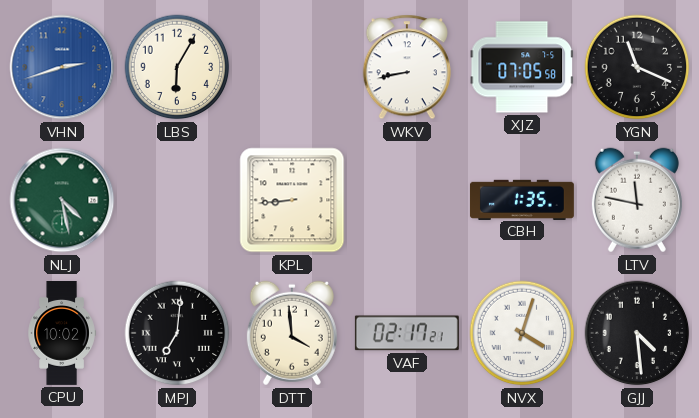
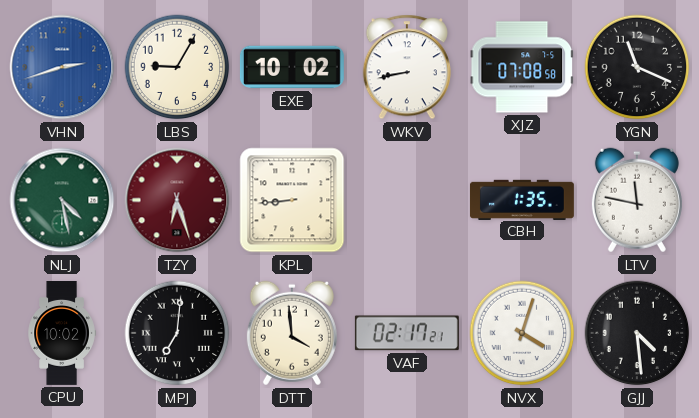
LBS: 6:05 -> 9:05
EXE: none -> 10:02
XJZ: 07:05 -> 07:08
TZY: none -> 6:27
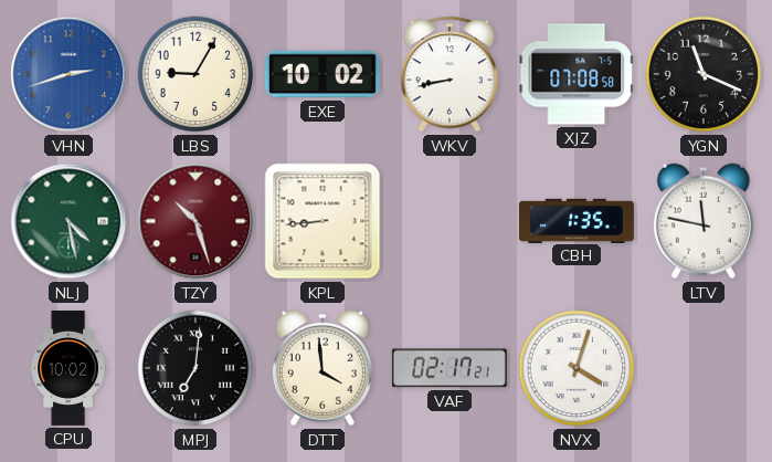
TZY: 6:27 -> 10:27
GJJ: 4:29 -> none
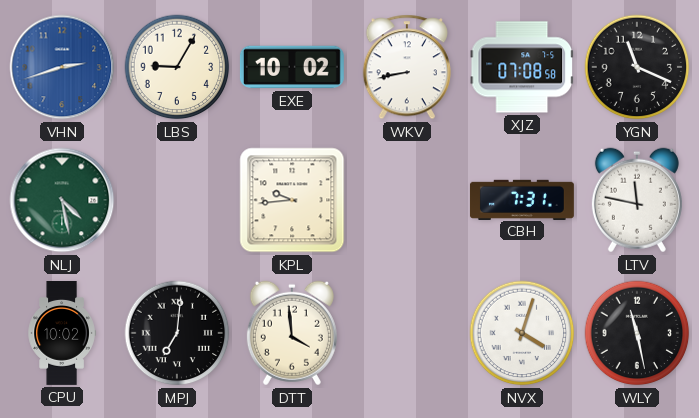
TZY: 10:27 -> none
KPL: 8:44 -> 9:44
CBH: 1:35 -> 7:31
VAF: 02:17 -> none
WLY: none -> 11:28
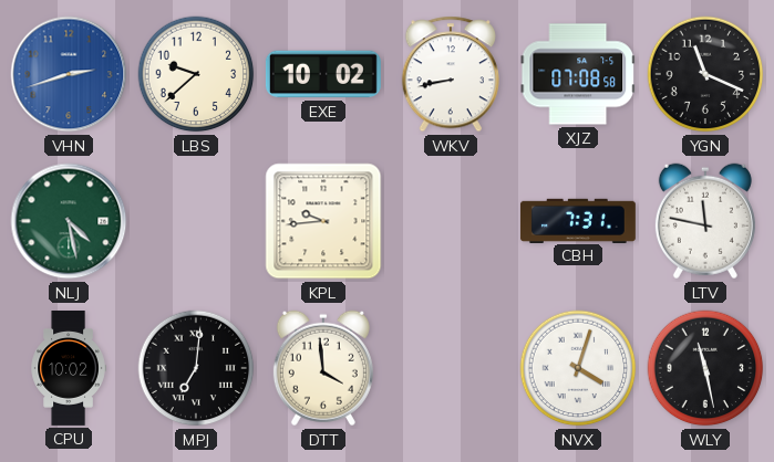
LBS: 9:05 -> 9:38
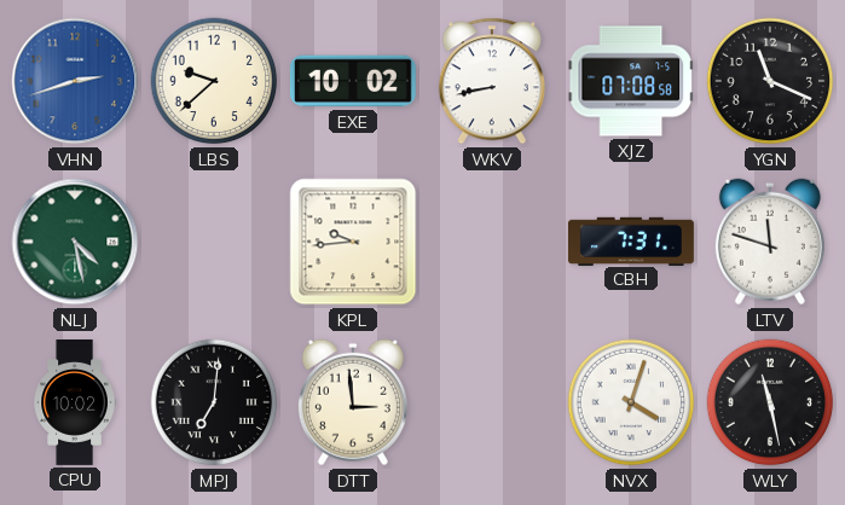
LTV: 11:47 -> 11:48
DTT: 3:59 -> 2:59
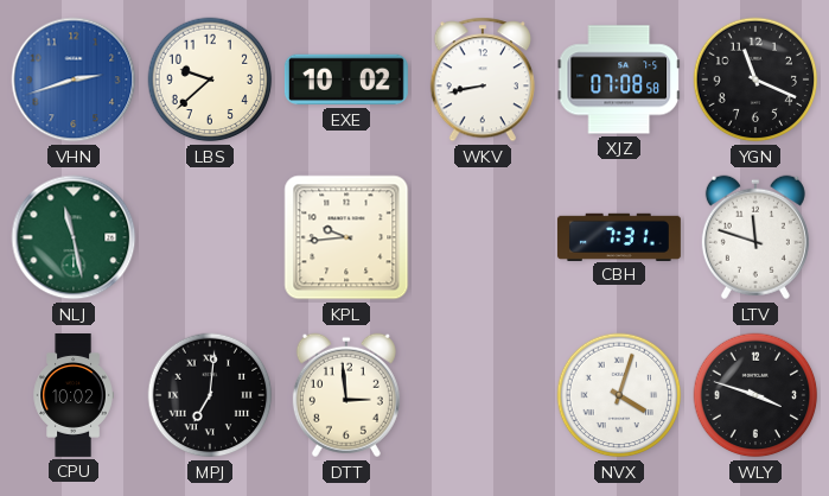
NLJ: 4:28 -> 11:28
WLY: 11:28 -> 3:48
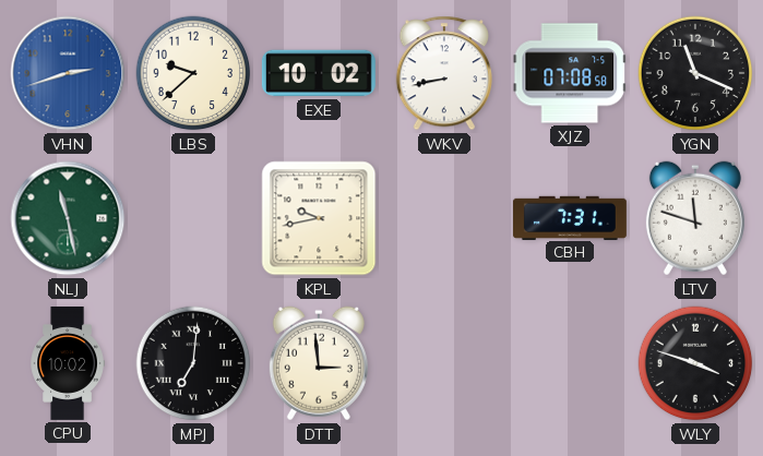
KPL: 9:44 -> 9:43
NVX: 4:03 -> none
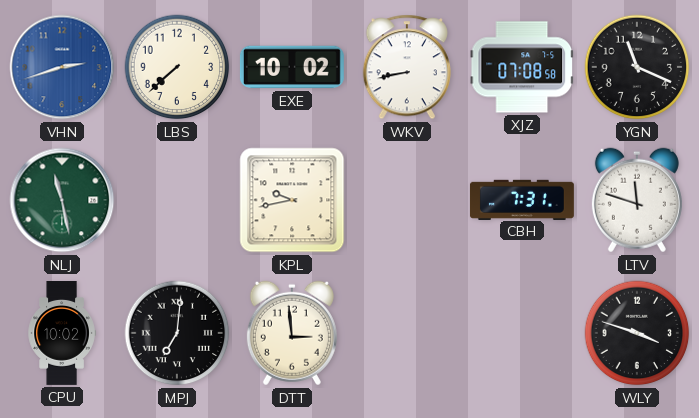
LBS: 9:38 -> 7:38
